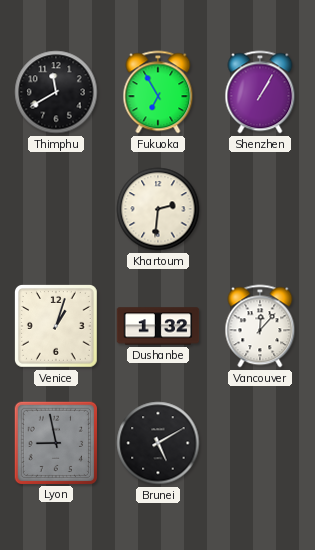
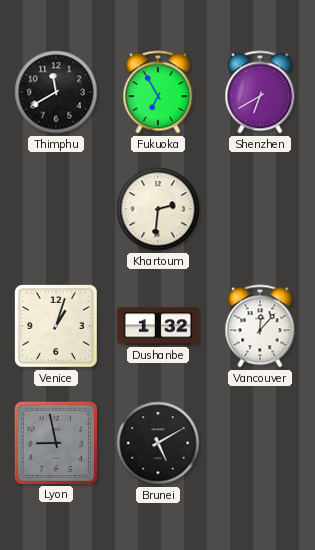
Shenzhen: 1:05 -> 6:40
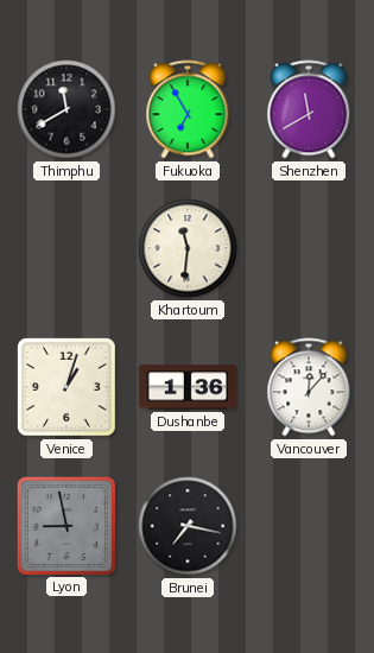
Shenzhen: 6:40 -> 11:40
Khartoum: 2:31 -> 11:31
Dushanbe: 1:32 -> 1:36
Brunei: 5:10 -> 7:17
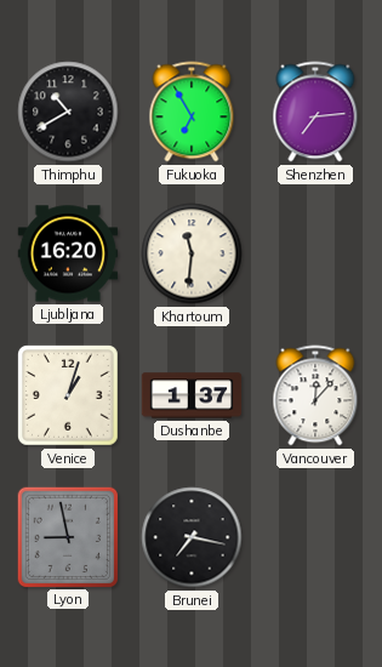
Thimphu: 11:40 -> 10:40
Shenzhen: 11:40 -> 7:14
Ljubljana: none -> 16:20
Dushanbe: 1:36 -> 1:37
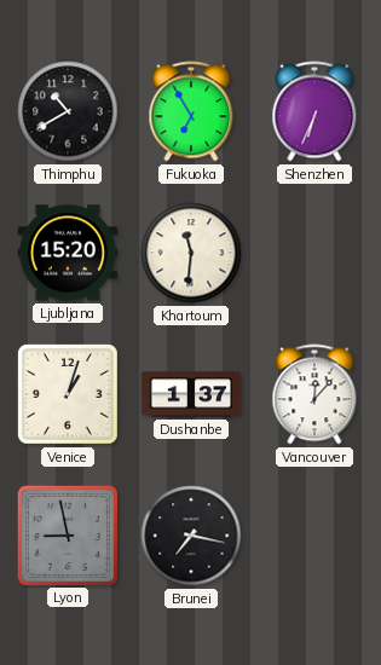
Shenzhen: 7:14 -> 6:34
Ljubljana: 16:20 -> 15:20
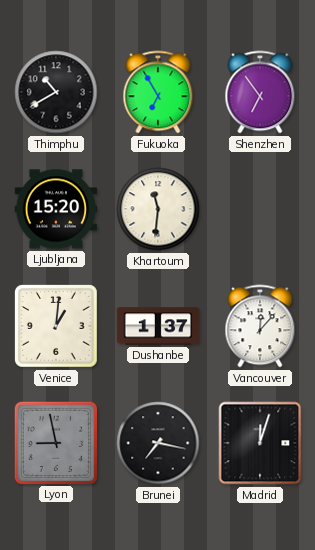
Shenzhen: 6:34 -> 6:54
Venice: 1:03 -> 1:01
Madrid: none -> 12:03
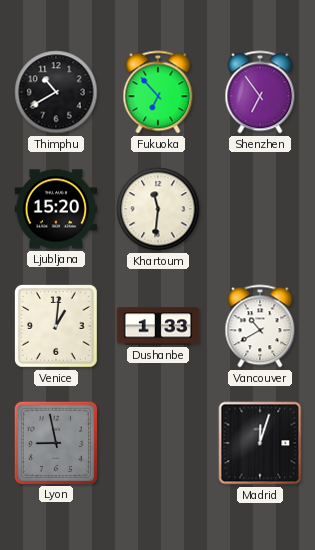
Fukuoka: 6:55 -> 6:53
Dushanbe: 1:37 -> 1:33
Vancouver: 12:07 -> 10:40
Brunei: 7:17 -> none
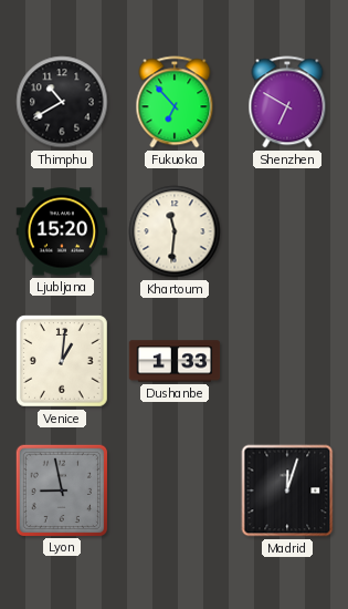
Shenzhen: 6:54 -> 6:50
Vancouver: 10:40 -> none
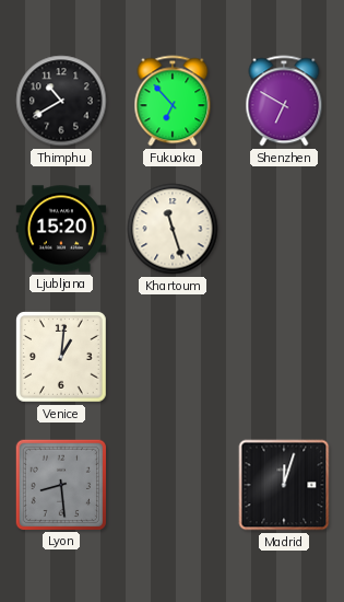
Khartoum: 11:31 -> 11:27
Dushanbe: 1:33 -> none
Lyon: 8:58 -> 8:29
